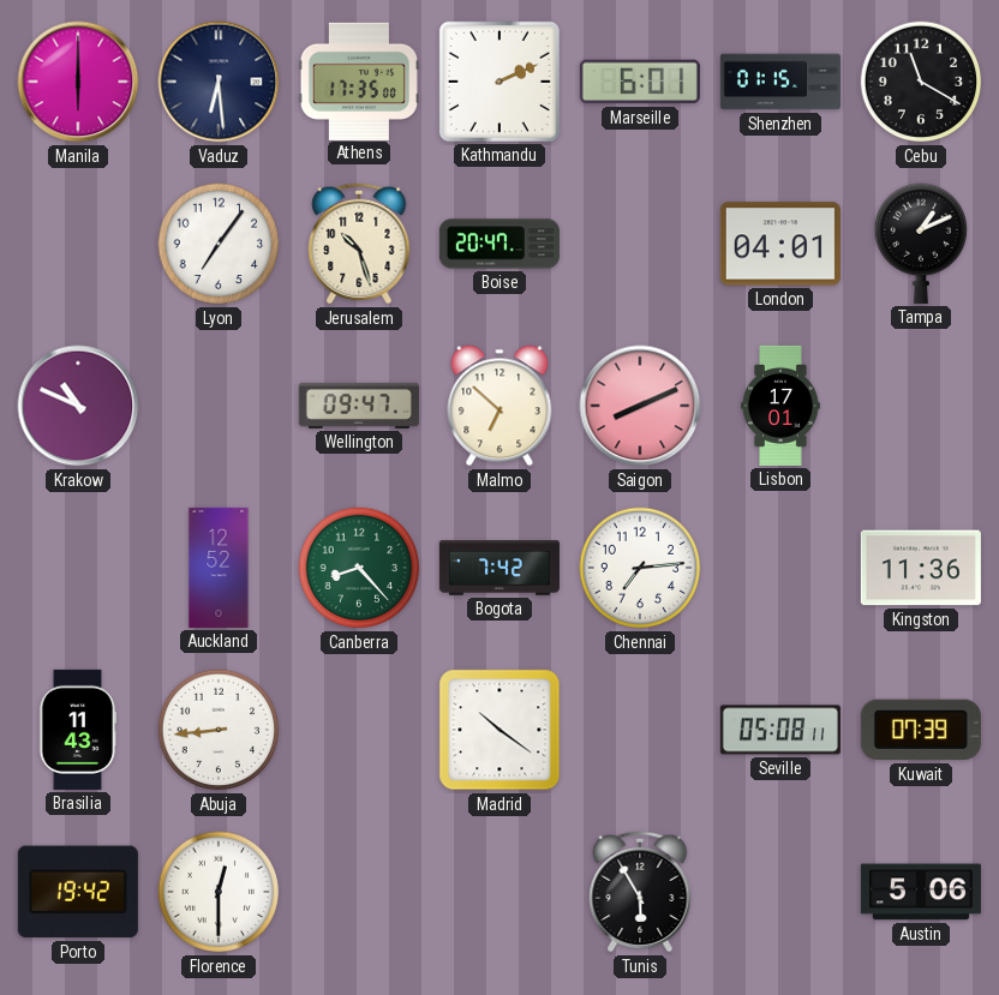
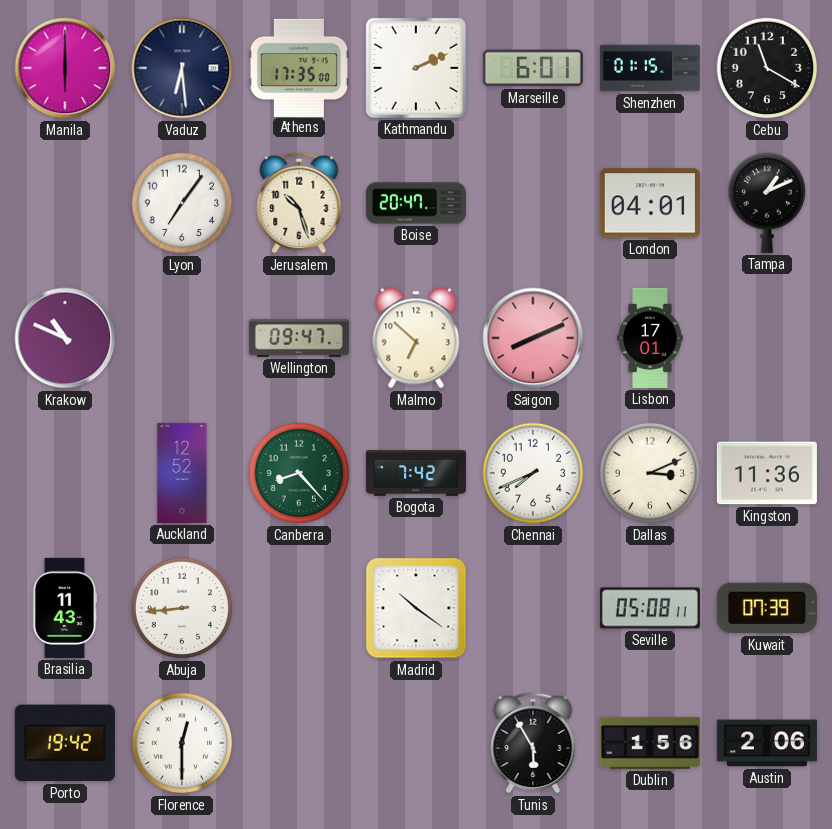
Chennai: 7:14 -> 7:41
Dallas: none -> 3:11
Dublin: none -> 1:56
Austin: 5:06 -> 2:06
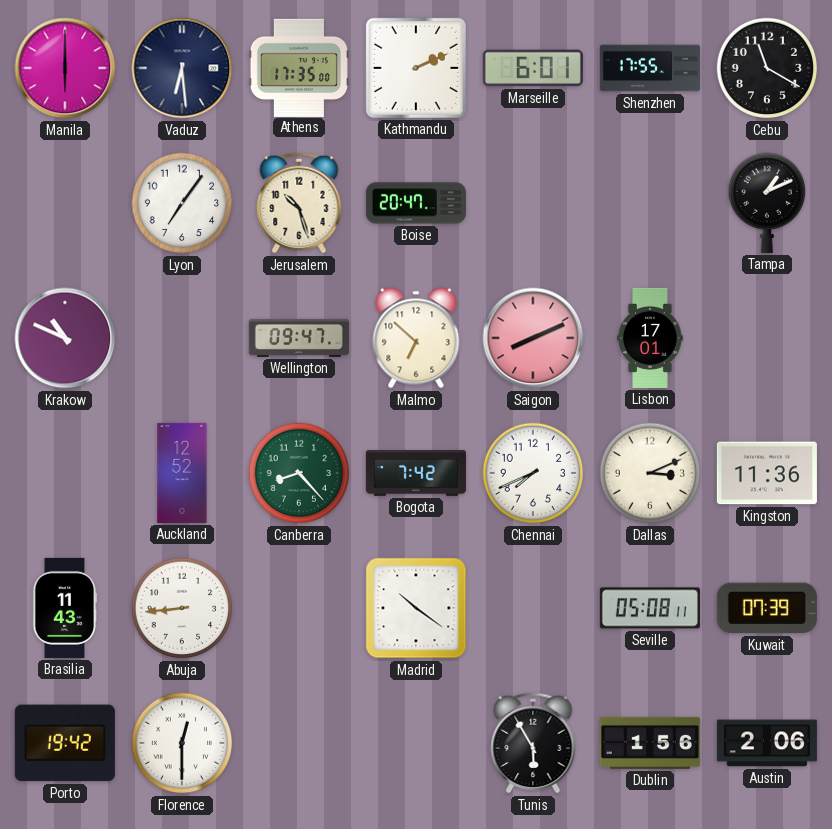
Shenzhen: 01:15 -> 17:55
London: 04:01 -> none
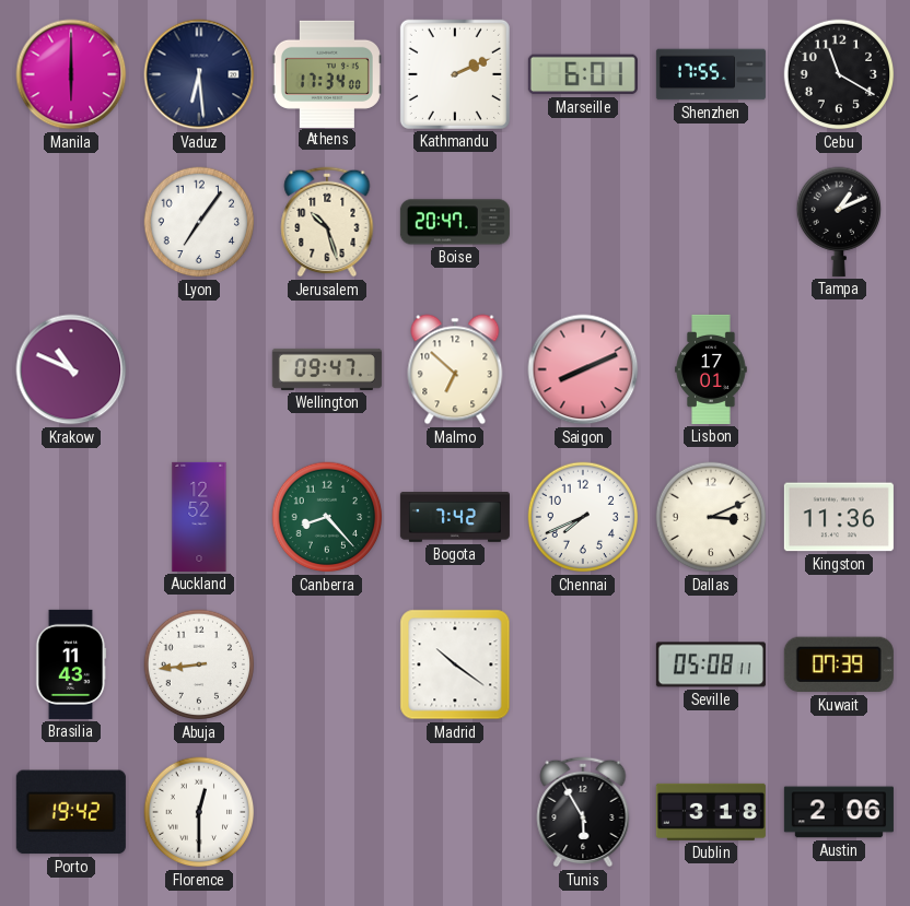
Athens: 17:35 -> 17:34
Dublin: 1:56 -> 3:18
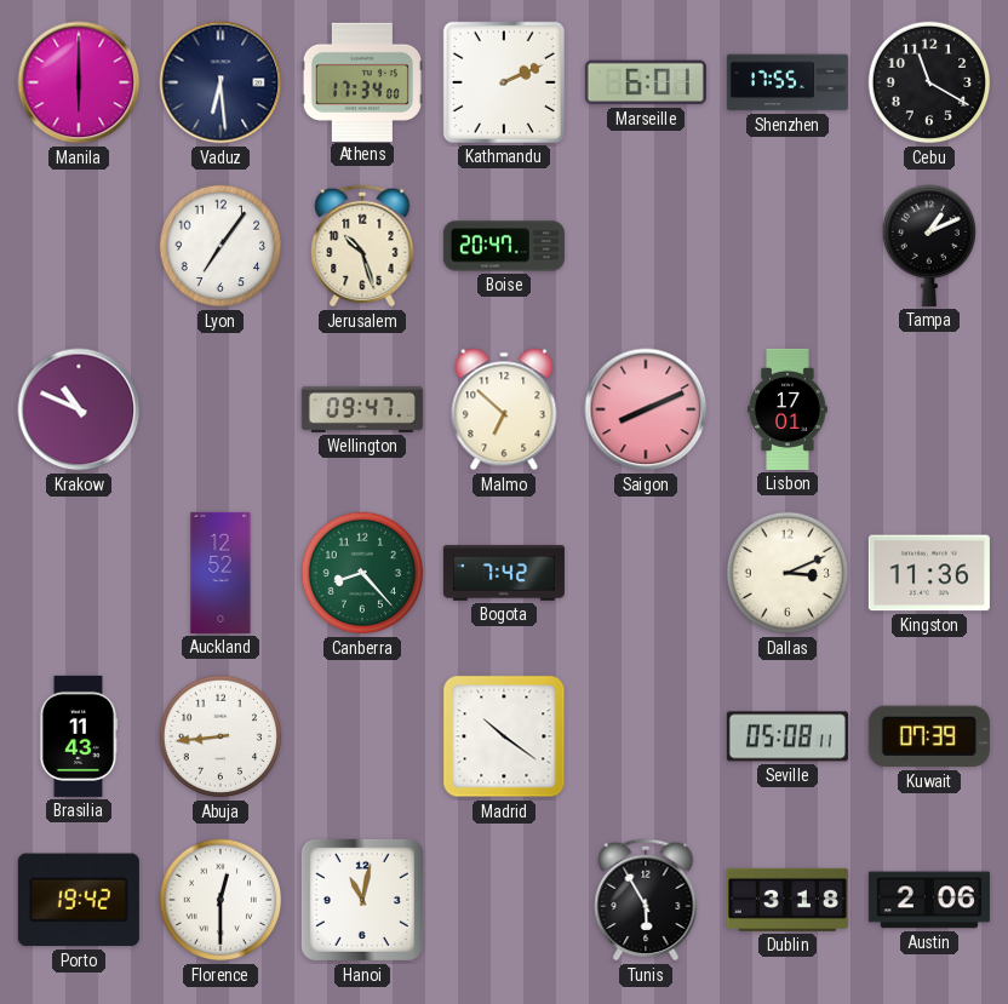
Chennai: 7:41 -> none
Hanoi: none -> 11:02
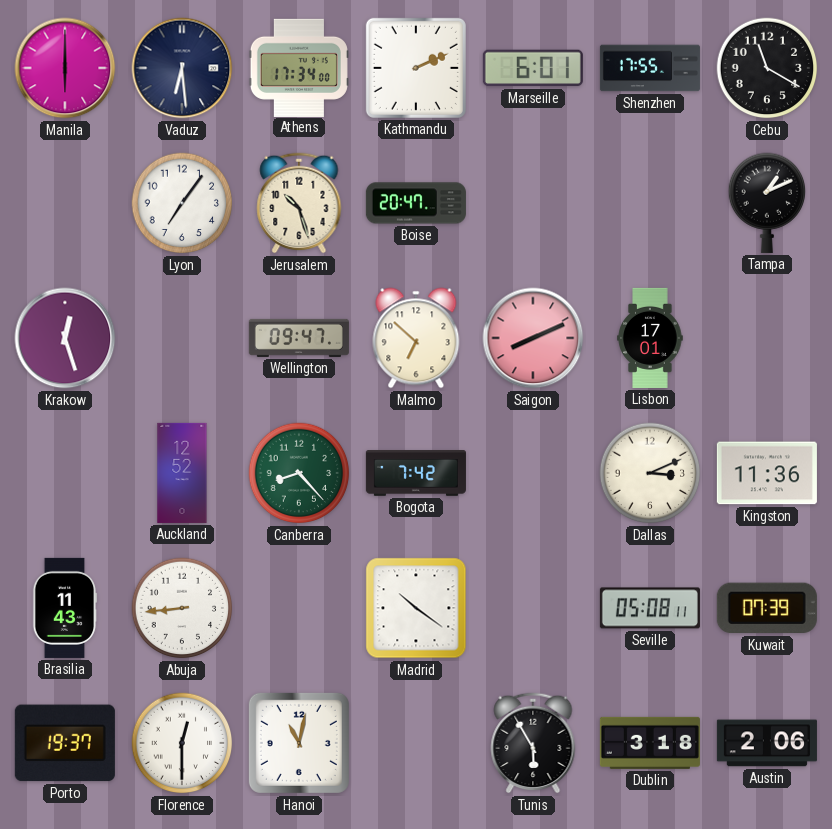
Krakow: 10:49 -> 12:27
Porto: 19:42 -> 19:37
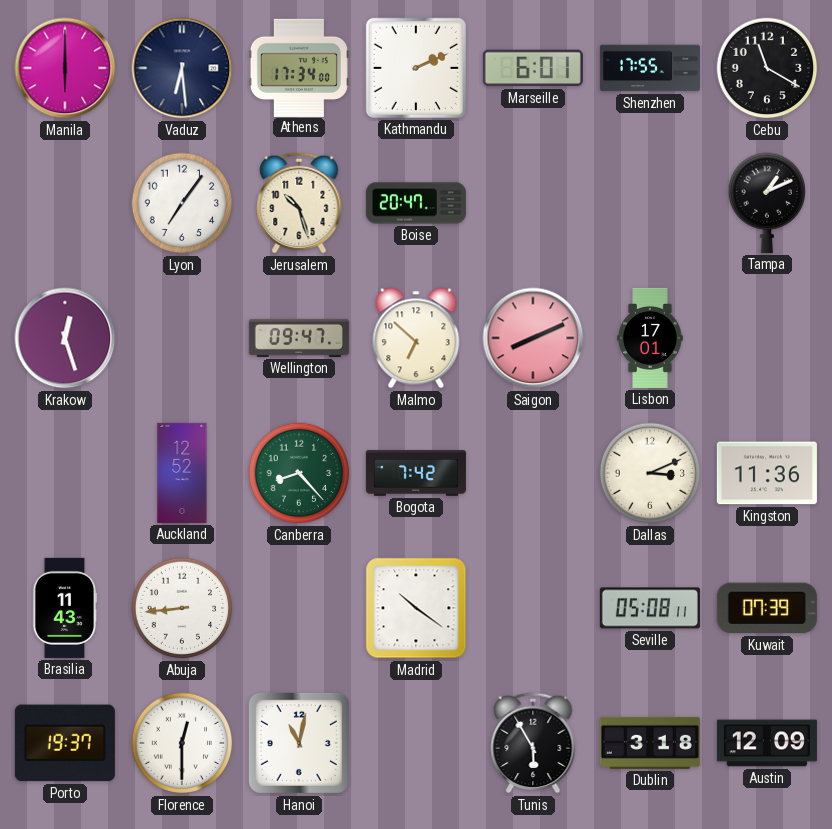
Austin: 2:06 -> 12:09
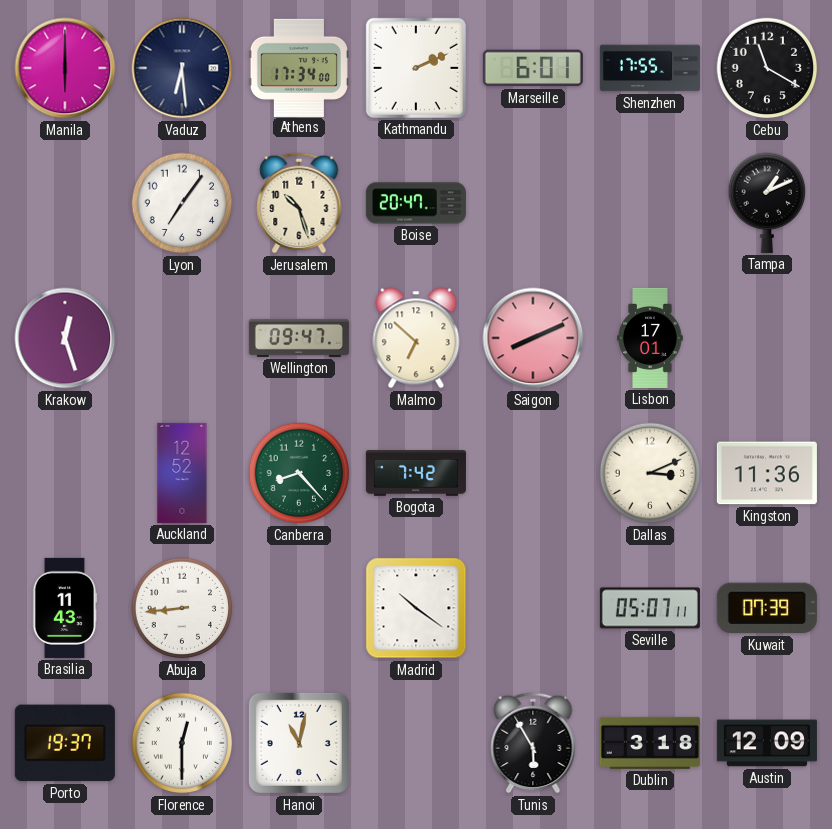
Seville: 05:08 -> 05:07
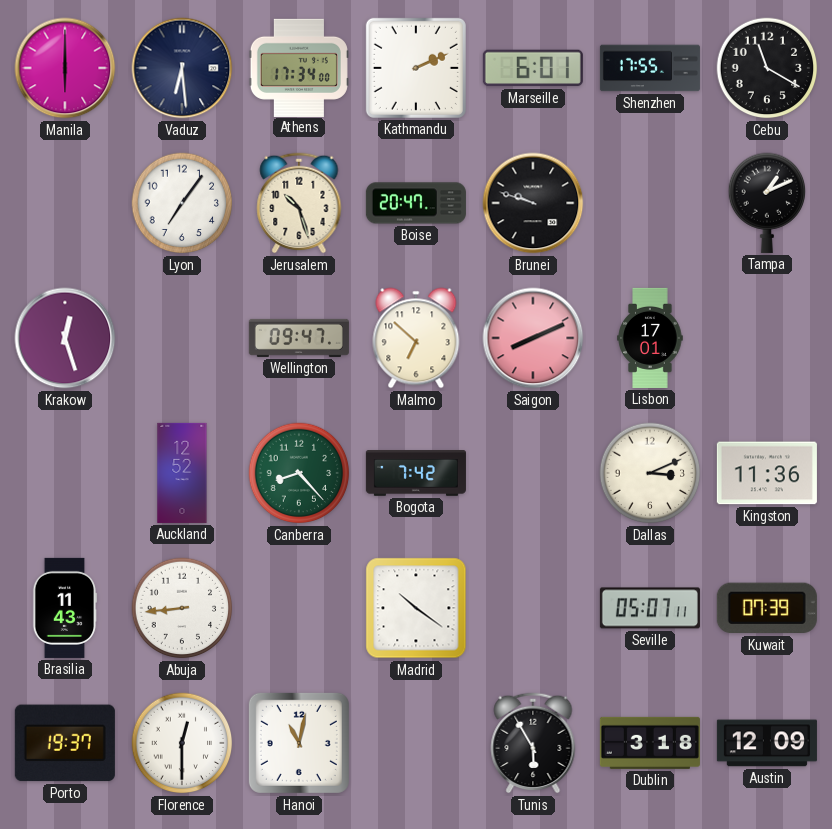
Brunei: none -> 9:48
